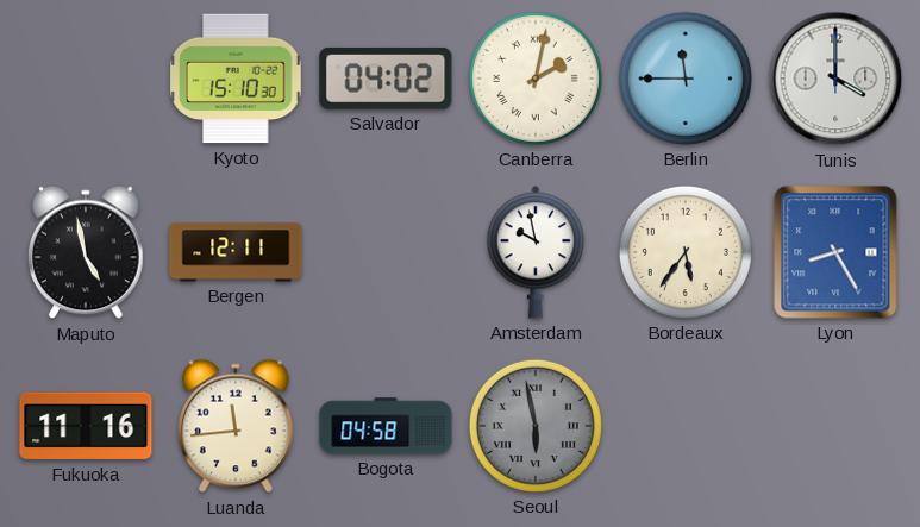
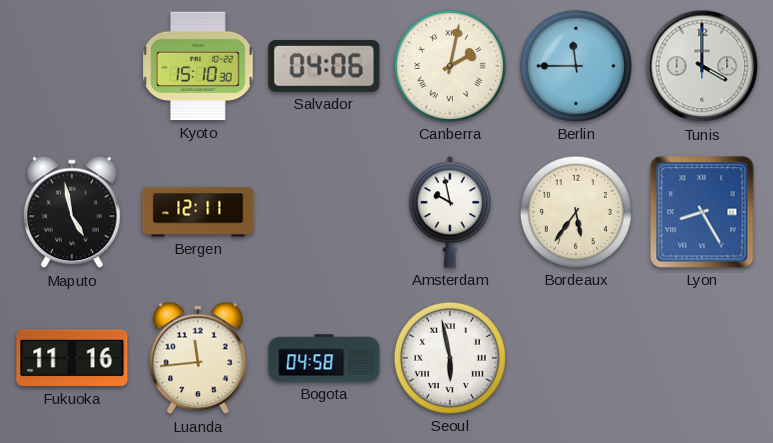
Salvador: 04:02 -> 04:06
Seoul dial: grey -> white
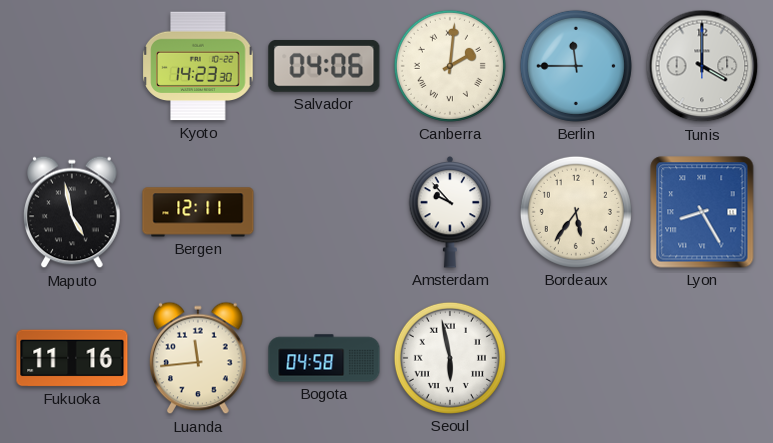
Kyoto: 15:10 -> 14:23
Canberra: 2:02 -> 2:01
Amsterdam: 9:58 -> 9:53
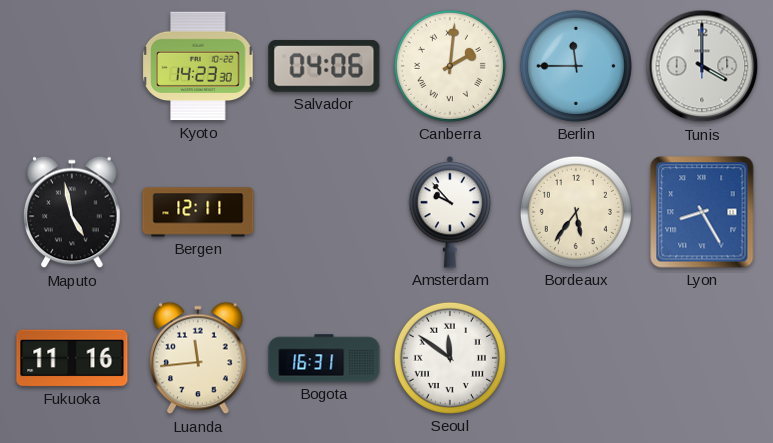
Bogota: 04:58 -> 16:31
Seoul: 5:58 -> 11:51
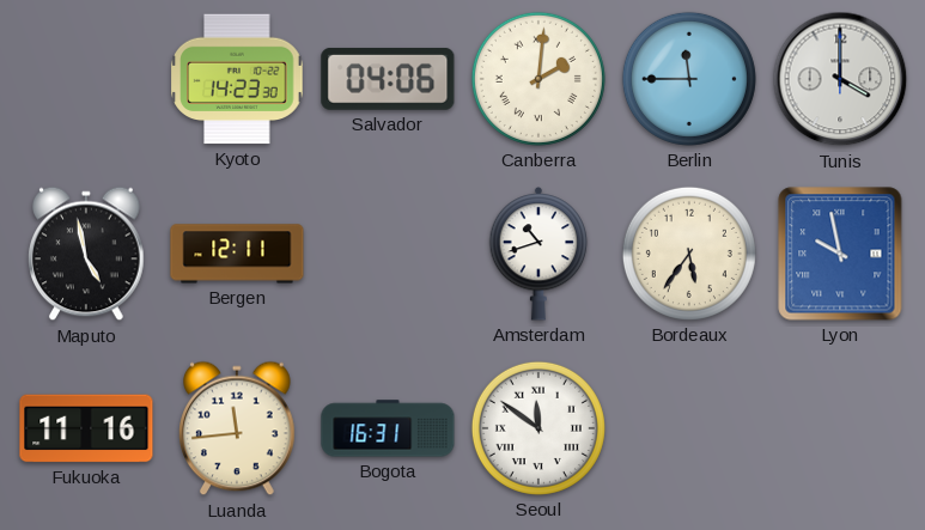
Amsterdam: 9:53 -> 10:42
Lyon: 8:25 -> 9:58
